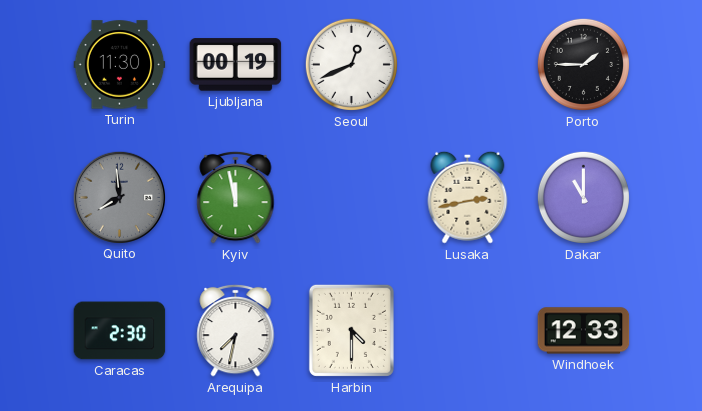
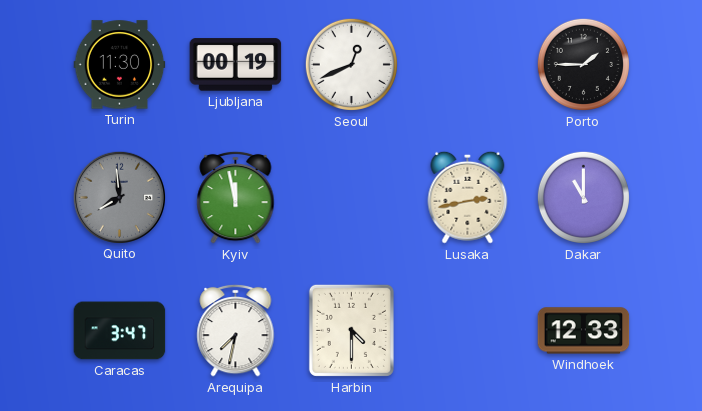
Caracas: 2:30 -> 3:47
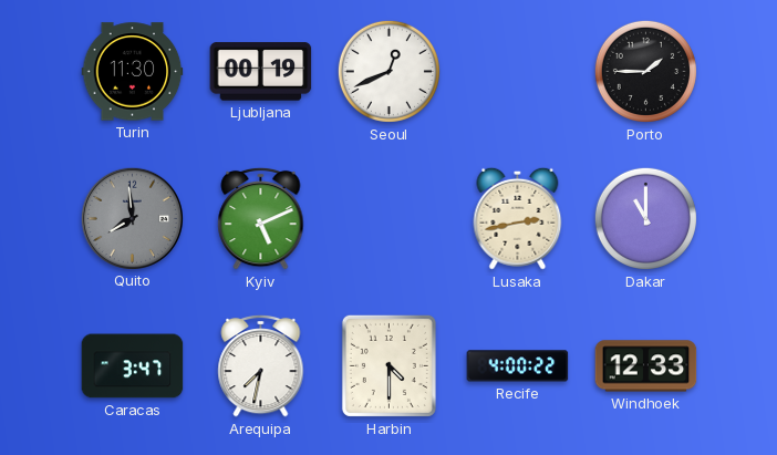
Kyiv: 11:58 -> 5:11
Recife: none -> 4:00
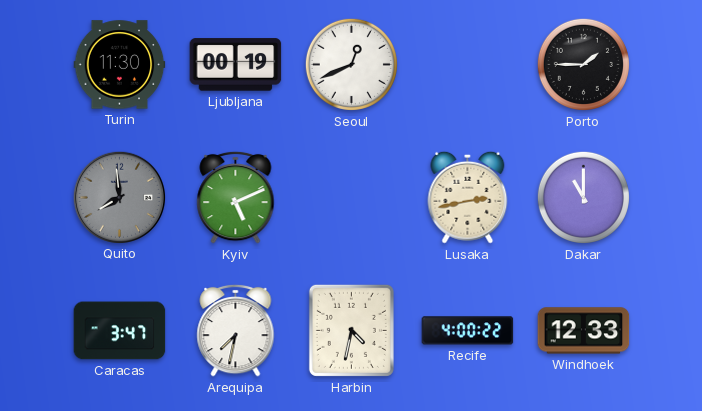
Harbin: 4:30 -> 4:32
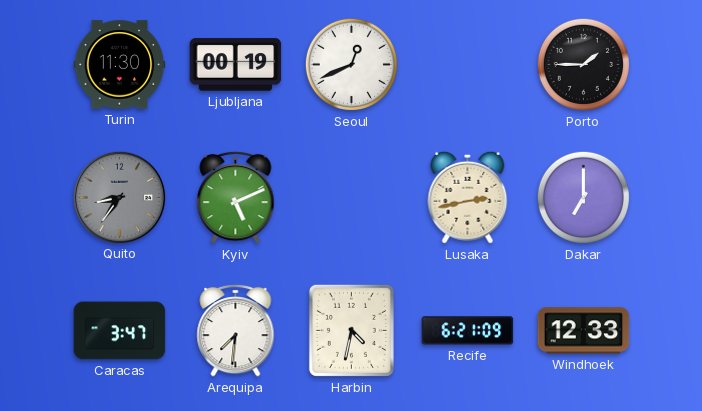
Quito: 7:59 -> 8:36
Dakar: 11:00 -> 7:00
Arequipa: 7:32 -> 7:31
Recife: 4:00 -> 6:21
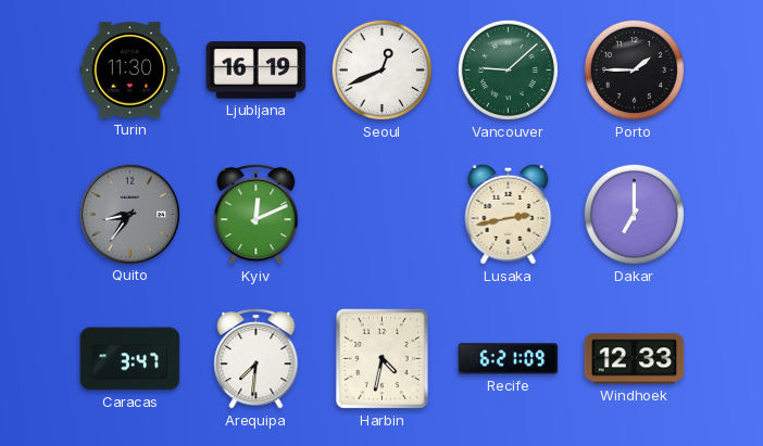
Ljubljana: 00:19 -> 16:19
Vancouver: none -> 9:08
Kyiv: 5:11 -> 12:11
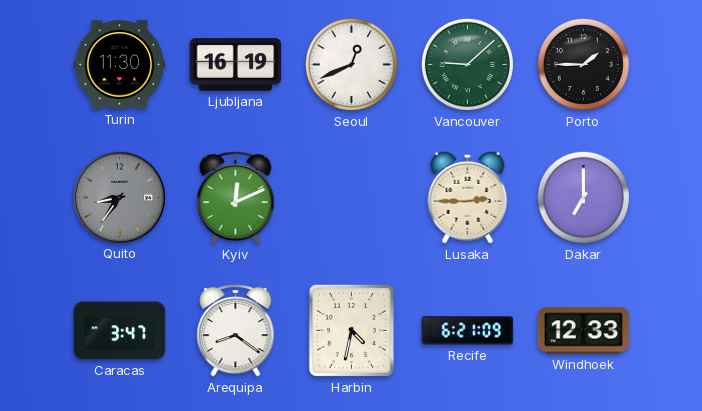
Lusaka: 2:43 -> 2:45
Arequipa: 7:31 -> 8:21
